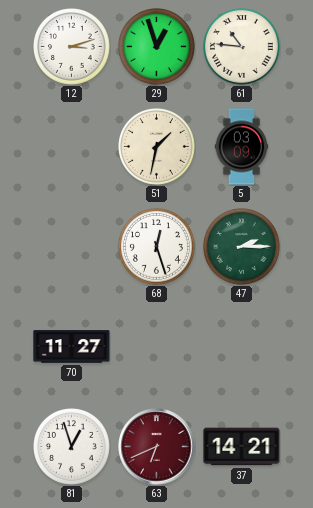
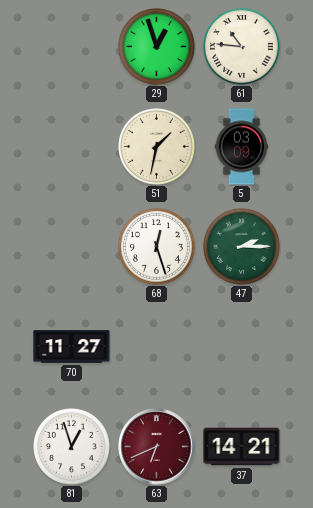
12: 3:12 -> none
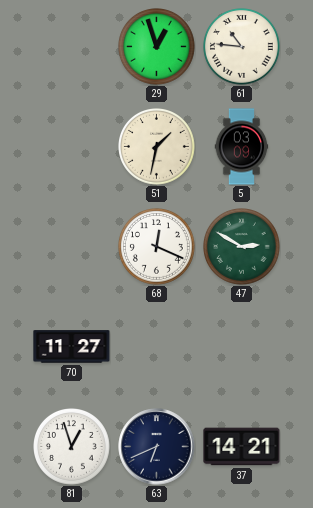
68: 12:27 -> 12:19
47: 2:15 -> 2:50
63 dial: burgundy -> navy
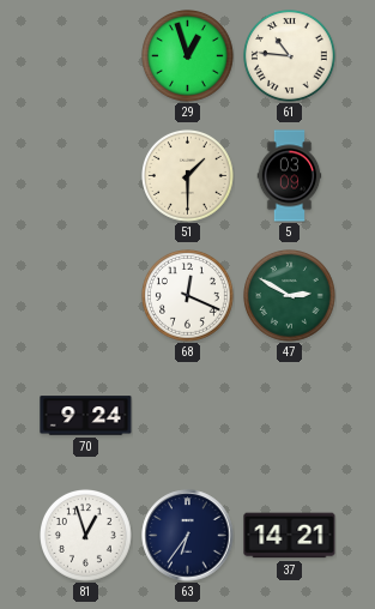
51: 1:32 -> 1:30
70: 11:27 -> 9:24
63: 6:41 -> 6:36
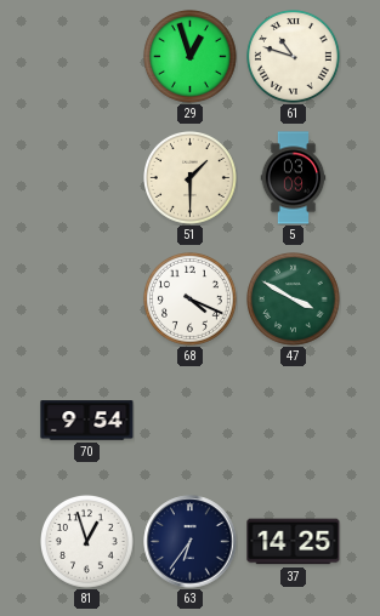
61: 10:46 -> 10:48
68: 12:19 -> 4:19
47: 2:50 -> 3:50
70: 9:24 -> 9:54
37: 14:21 -> 14:25
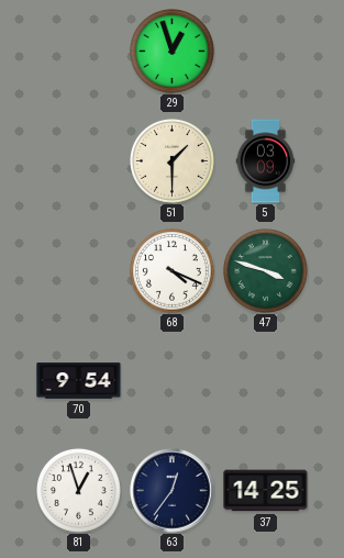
61: 10:48 -> none
47: 3:50 -> 3:48
63: 6:36 -> 12:36
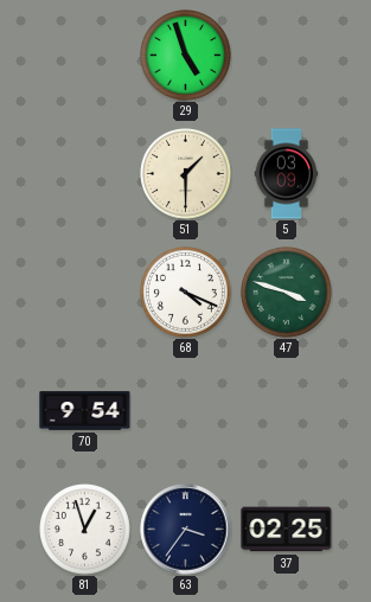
29: 12:57 -> 4:57
63: 12:36 -> 3:36
37: 14:25 -> 02:25
